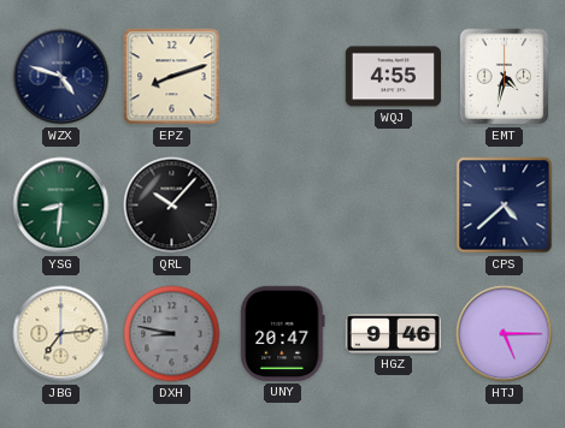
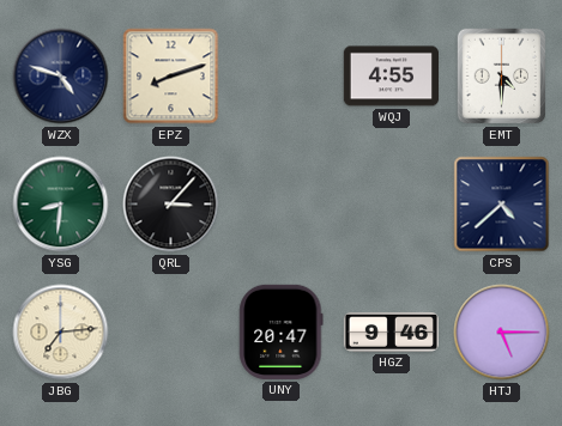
EMT: 4:32 -> 4:30
QRL: 10:07 -> 3:07
DXH: 8:47 -> none
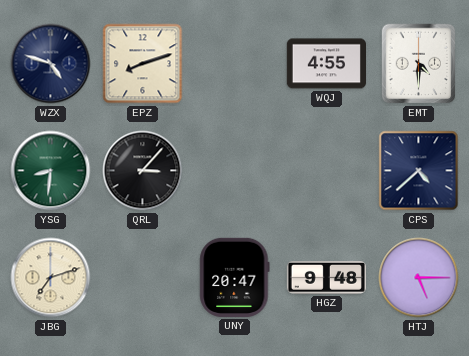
JBG: 7:14 -> 7:12
HGZ: 9:46 -> 9:48
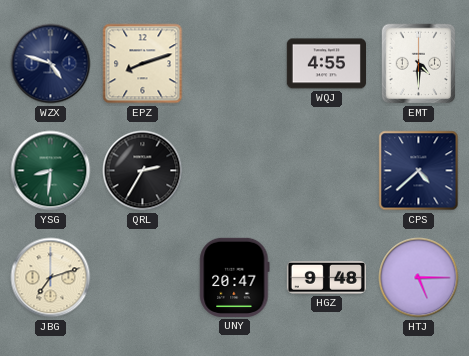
QRL: 3:07 -> 2:35
